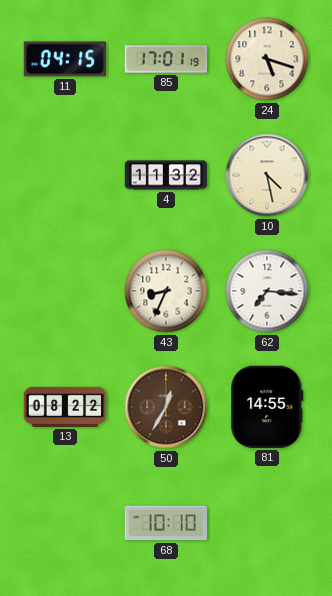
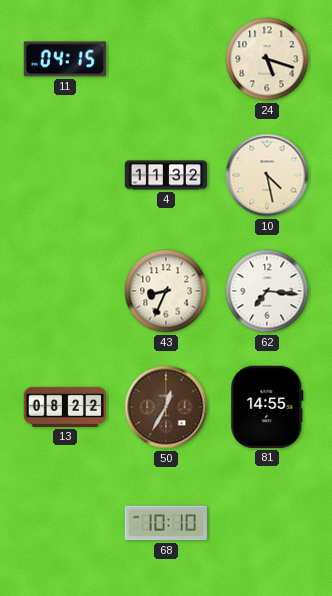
85: 17:01 -> none
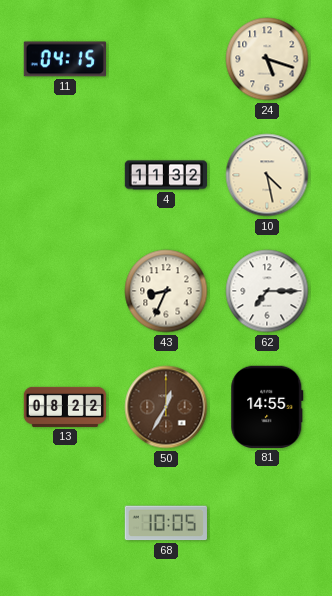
62: 7:16 -> 7:15
68: 10:10 -> 10:05
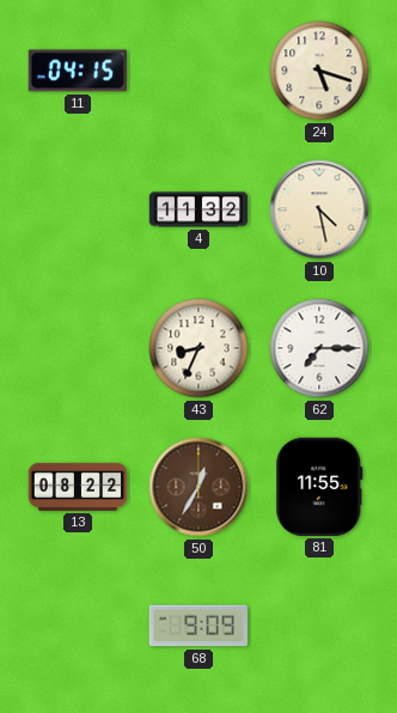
81: 14:55 -> 11:55
68: 10:05 -> 9:09
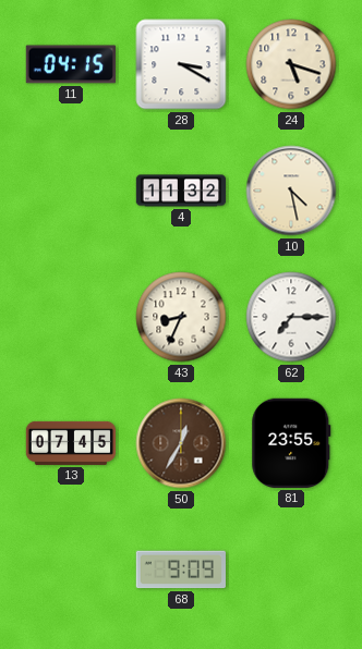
28: none -> 3:20
13: 08:22 -> 07:45
81: 11:55 -> 23:55
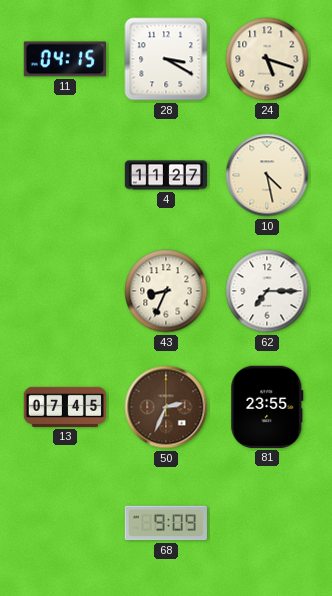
4: 11:32 -> 11:27
50: 12:35 -> 2:34
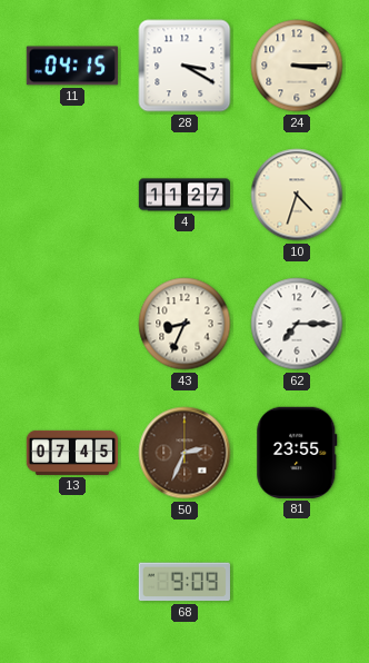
24: 5:18 -> 3:15
10: 4:28 -> 4:33
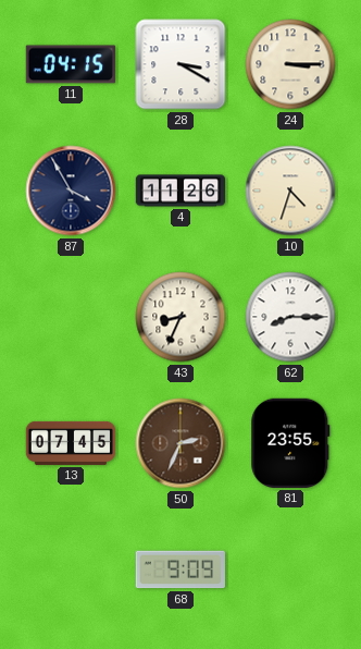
87: none -> 3:55
4: 11:27 -> 11:26
62: 7:15 -> 8:15
